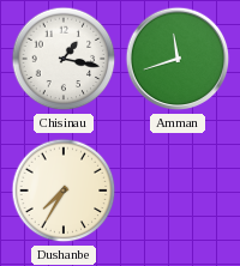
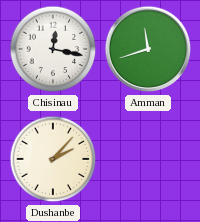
Chisinau: 1:17 -> 12:17
Dushanbe: 7:35 -> 2:07
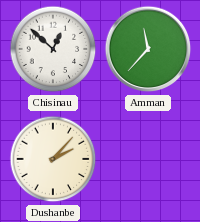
Chisinau: 12:17 -> 12:52
Amman: 11:42 -> 11:37
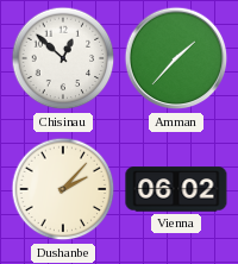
Amman: 11:37 -> 1:37
Vienna: none -> 06:02
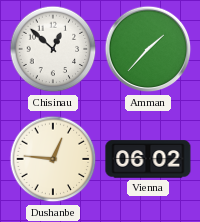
Dushanbe: 2:07 -> 12:46
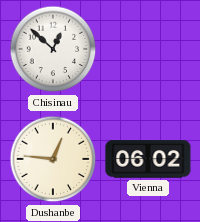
Amman: 1:37 -> none
